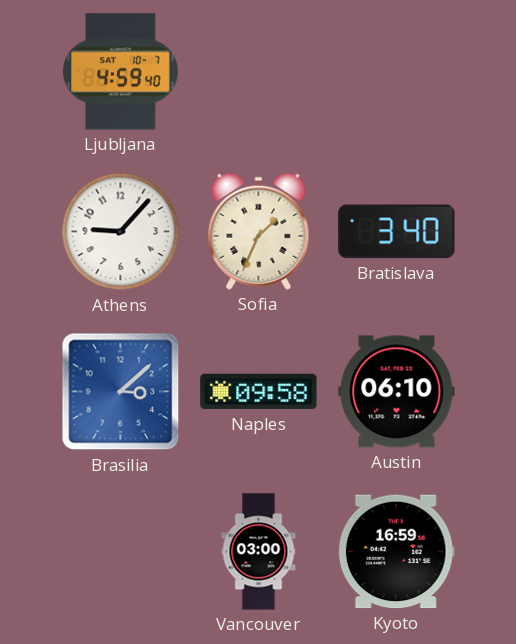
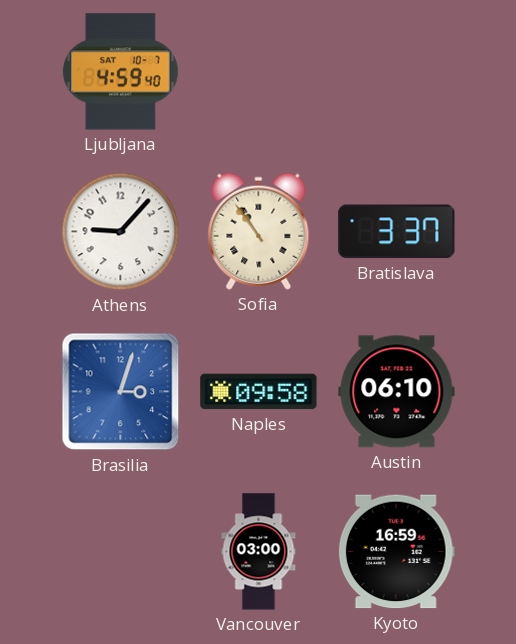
Sofia: 1:34 -> 10:54
Bratislava: 3:40 -> 3:37
Brasilia: 3:08 -> 3:03
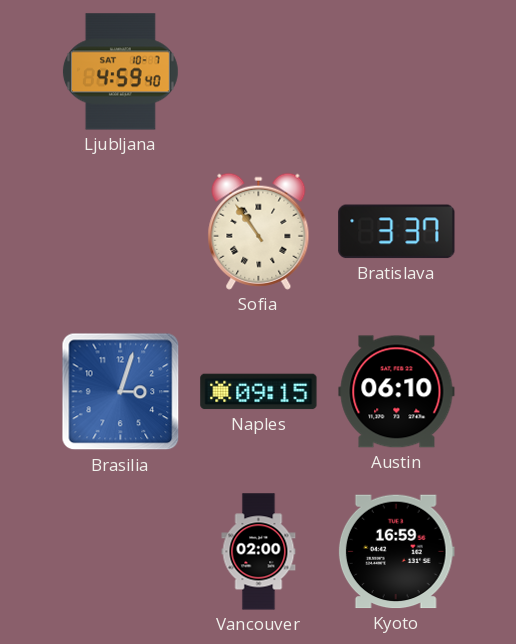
Athens: 9:07 -> none
Naples: 09:58 -> 09:15
Vancouver: 03:00 -> 02:00
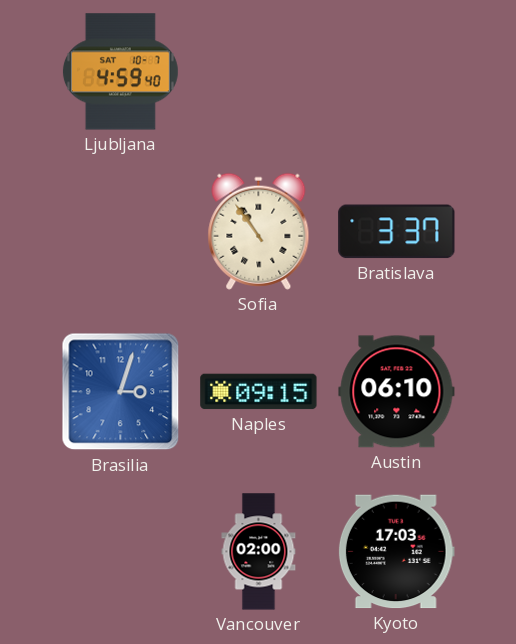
Kyoto: 16:59 -> 17:03
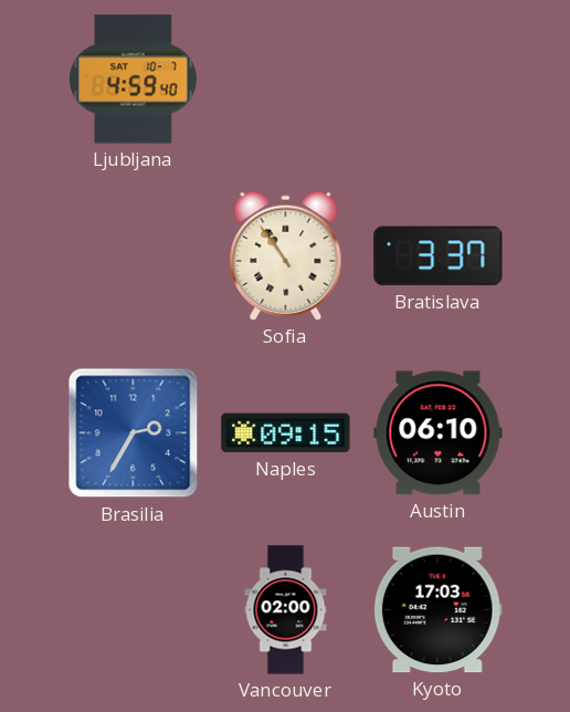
Brasilia: 3:03 -> 2:35
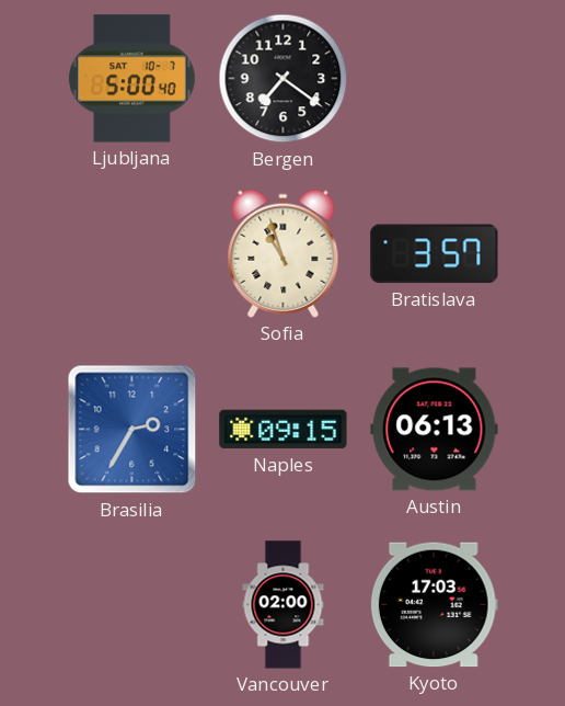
Ljubljana: 4:59 -> 5:00
Bergen: none -> 7:21
Sofia: 10:54 -> 10:57
Bratislava: 3:37 -> 3:57
Austin: 06:10 -> 06:13
